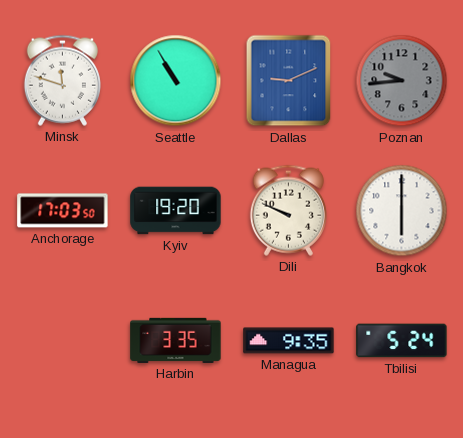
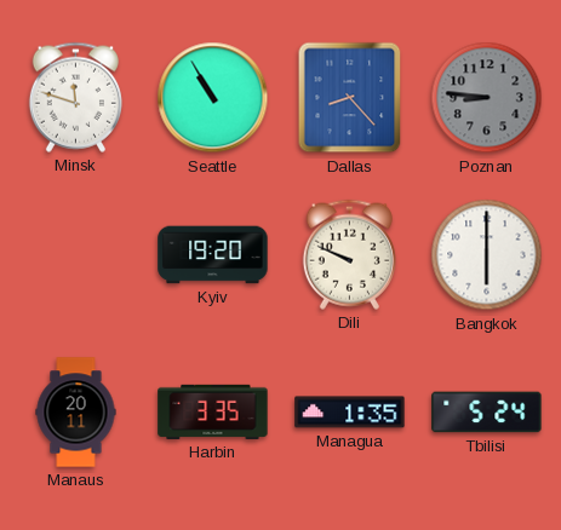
Dallas: 9:11 -> 8:23
Poznan: 9:44 -> 8:46
Anchorage: 17:03 -> none
Manaus: none -> 20:11
Managua: 9:35 -> 1:35
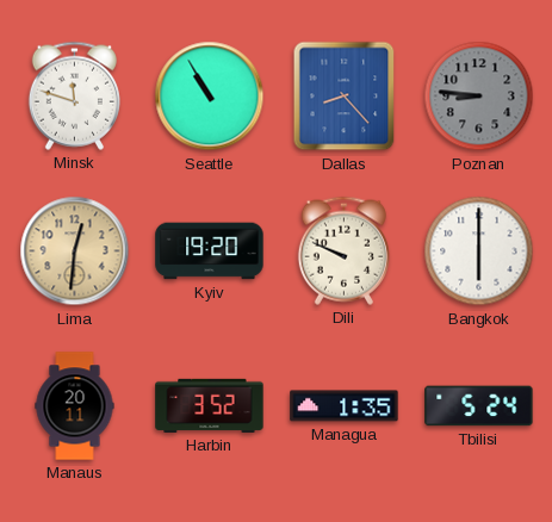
Lima: none -> 12:31
Harbin: 3:35 -> 3:52
